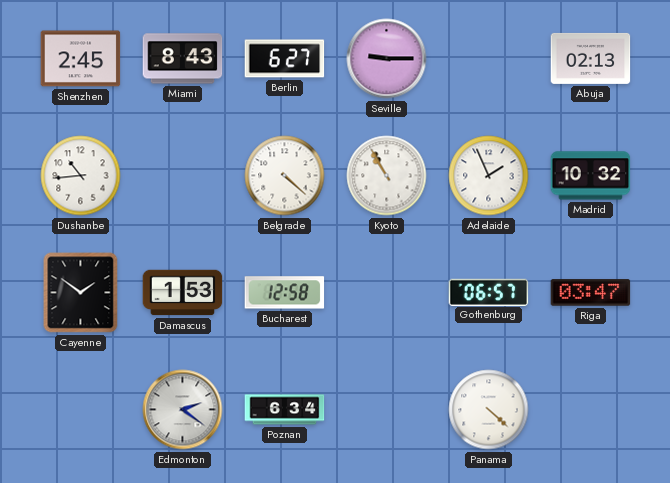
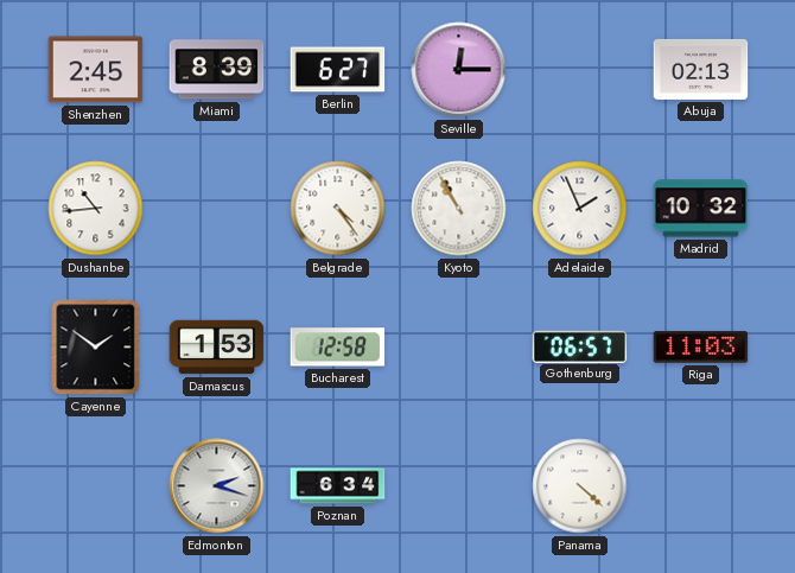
Miami: 8:43 -> 8:39
Seville: 9:15 -> 12:15
Belgrade: 4:22 -> 4:24
Riga: 03:47 -> 11:03
Edmonton: 2:21 -> 2:18
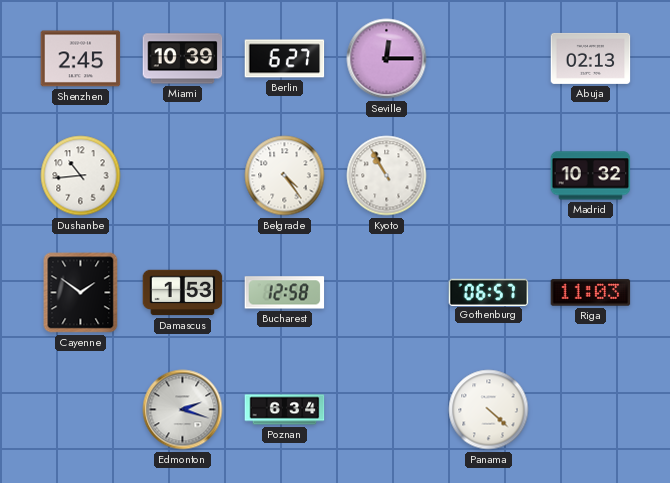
Miami: 8:39 -> 10:39
Adelaide: 1:56 -> none
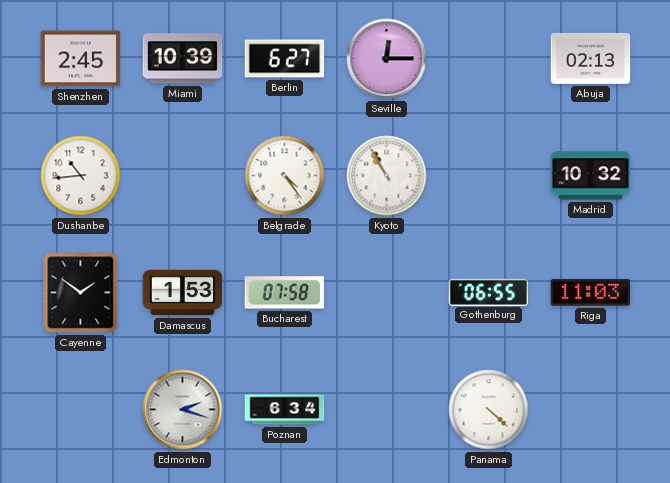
Bucharest: 12:58 -> 07:58
Gothenburg: 06:57 -> 06:55
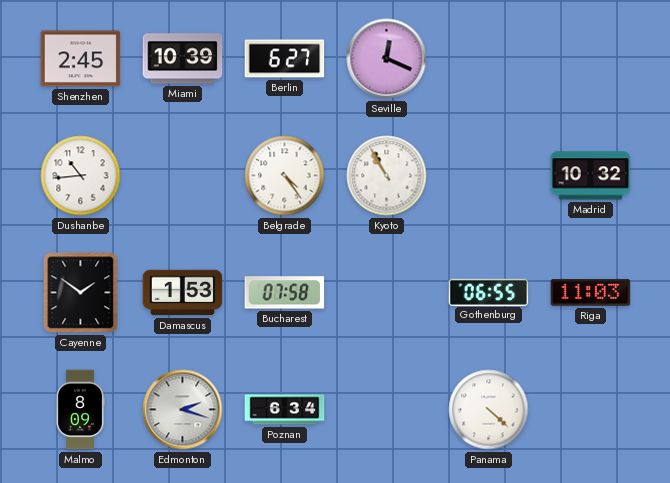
Seville: 12:15 -> 12:19
Abuja: 02:13 -> none
Malmo: none -> 8:09
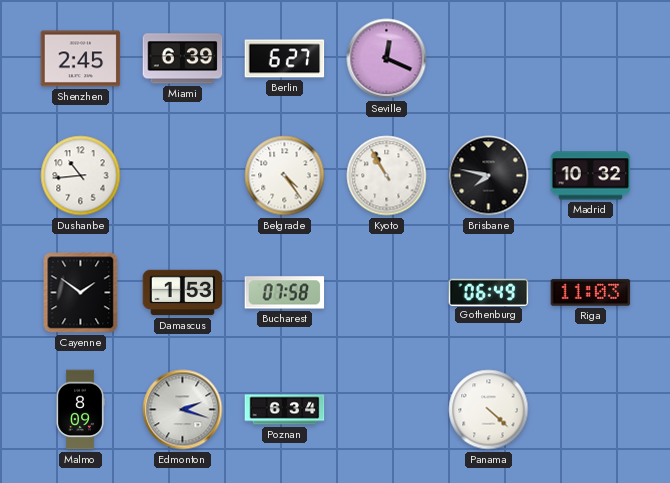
Miami: 10:39 -> 6:39
Brisbane: none -> 7:47
Gothenburg: 06:55 -> 06:49
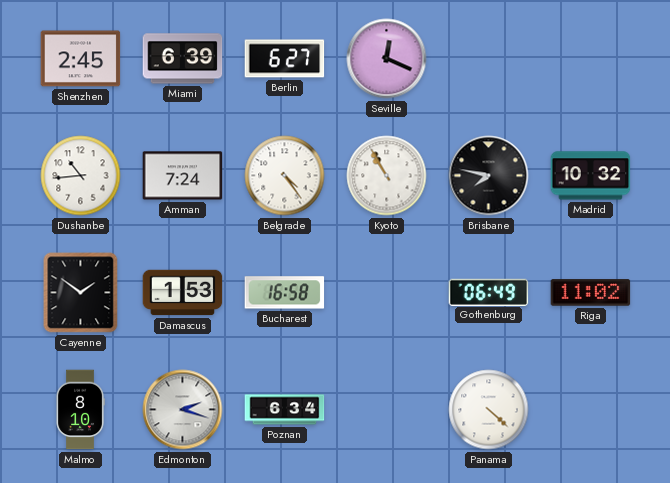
Amman: none -> 7:24
Bucharest: 07:58 -> 16:58
Riga: 11:03 -> 11:02
Malmo: 8:09 -> 8:10
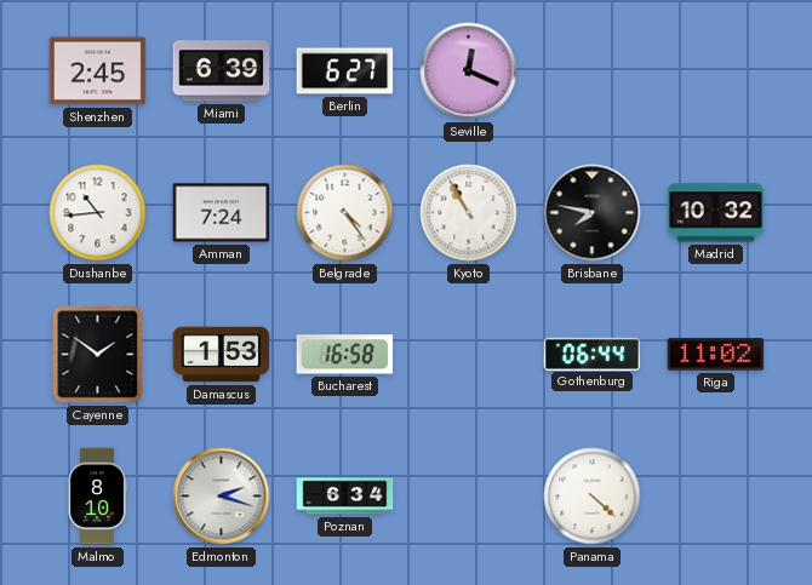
Gothenburg: 06:49 -> 06:44
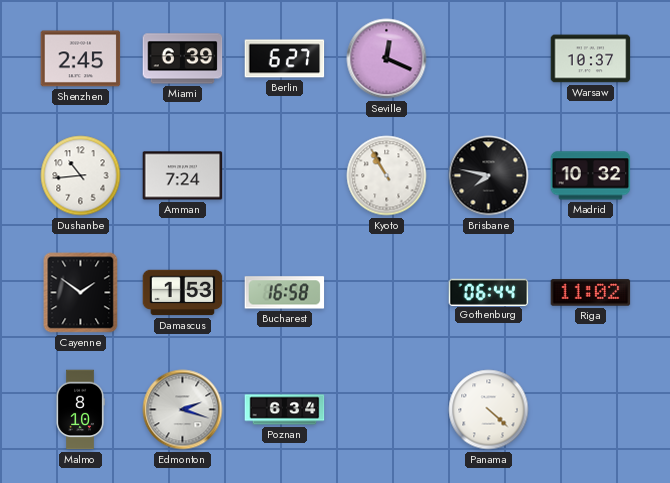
Warsaw: none -> 10:37
Belgrade: 4:24 -> none
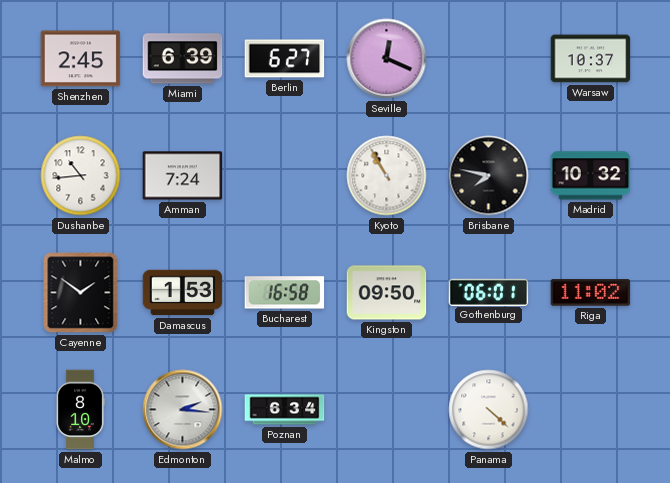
Kingston: none -> 09:50
Gothenburg: 06:44 -> 06:01
Edmonton: 2:18 -> 2:16
